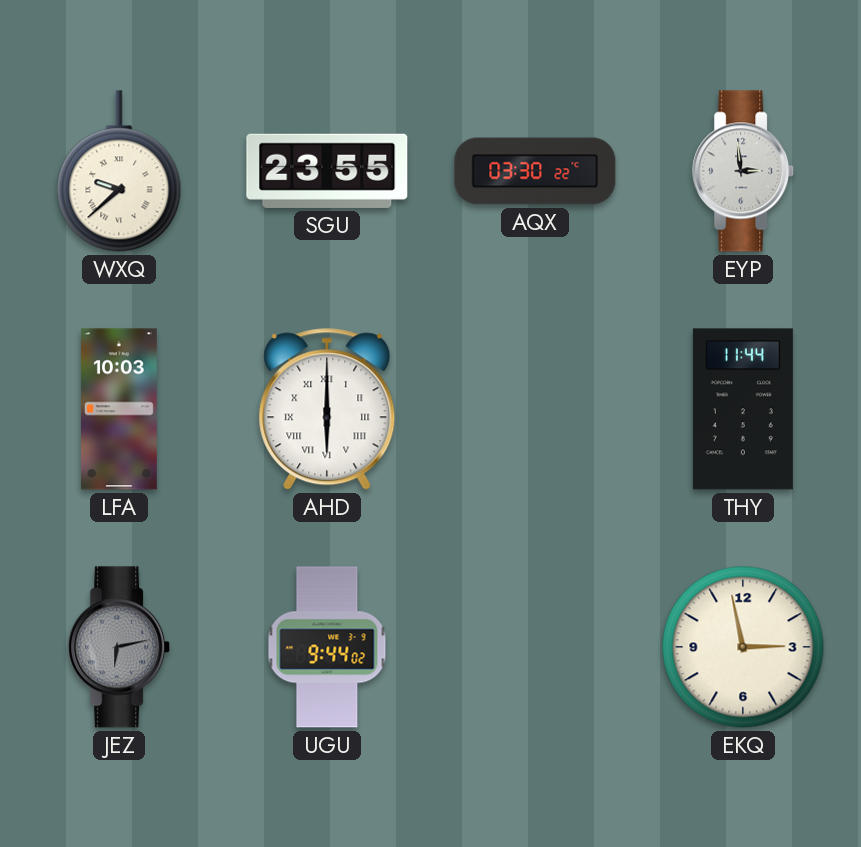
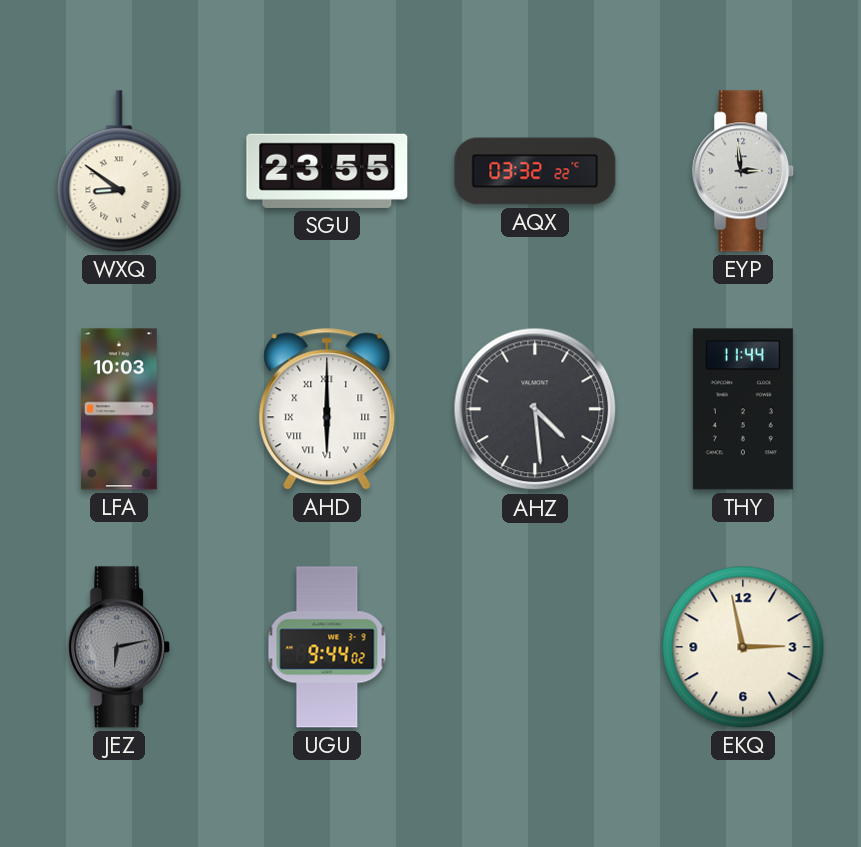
WXQ: 9:38 -> 8:51
AQX: 03:30 -> 03:32
AHZ: none -> 4:29
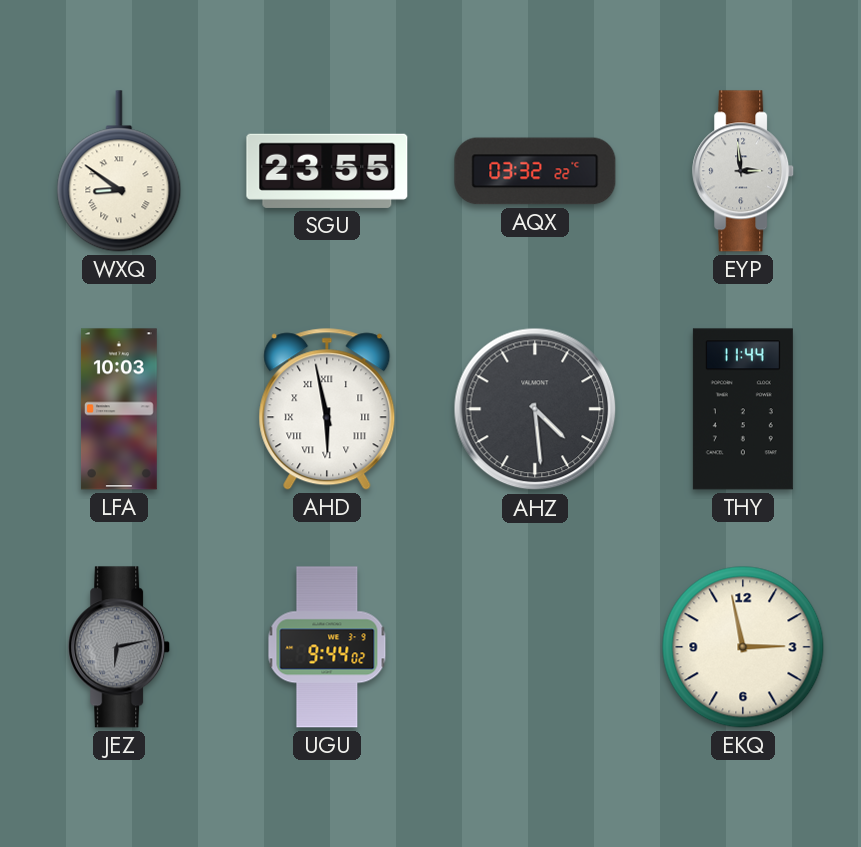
AHD: 6:00 -> 5:58
